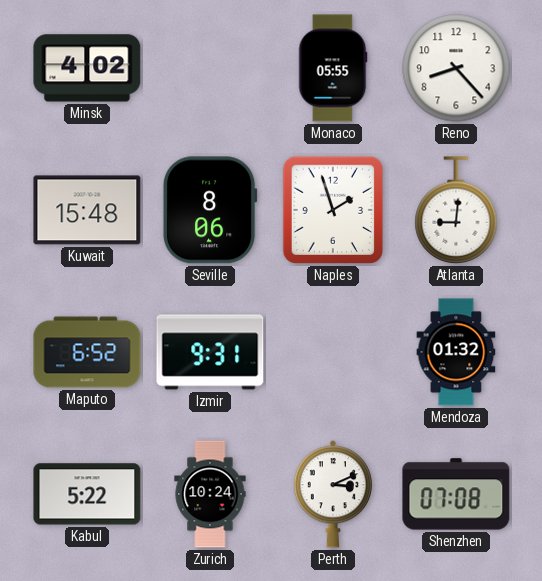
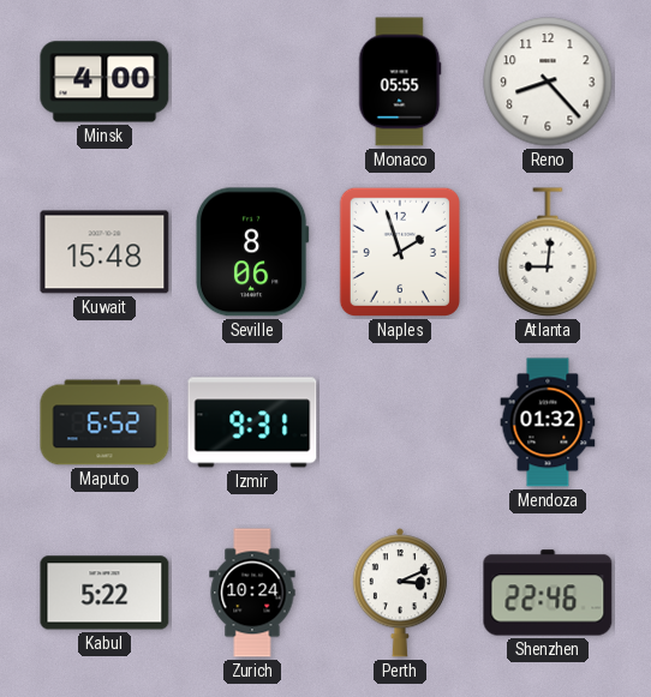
Minsk: 4:02 -> 4:00
Shenzhen: 07:08 -> 22:46
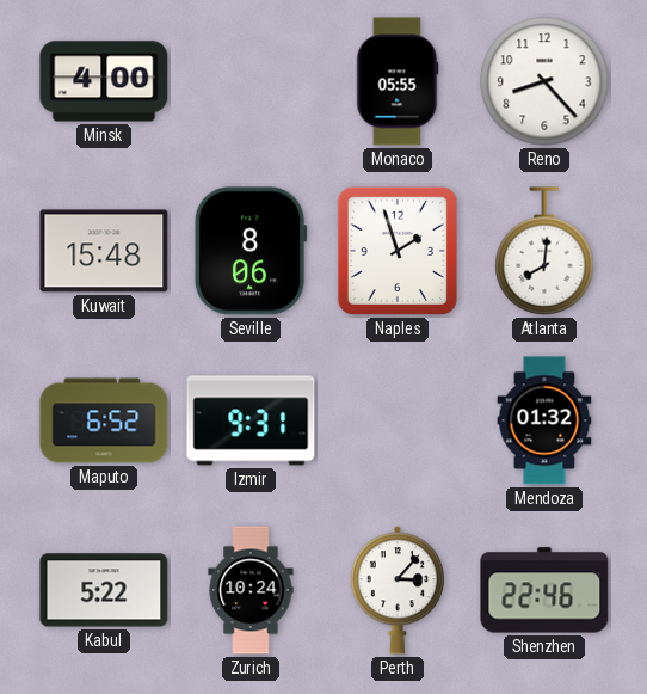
Atlanta: 9:01 -> 8:01
Perth: 3:11 -> 3:07
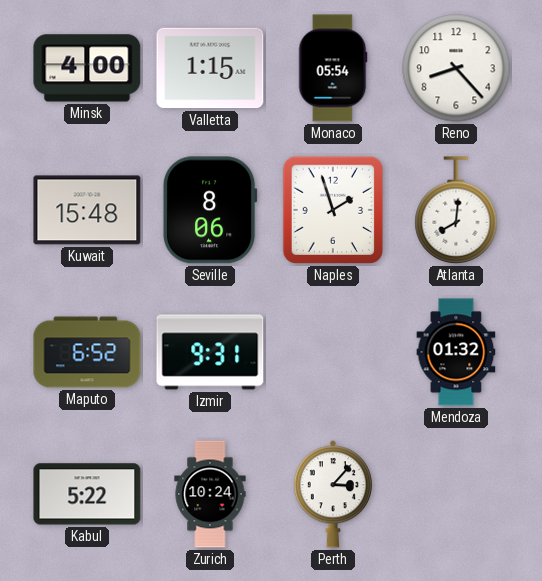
Valletta: none -> 1:15
Monaco: 05:55 -> 05:54
Shenzhen: 22:46 -> none
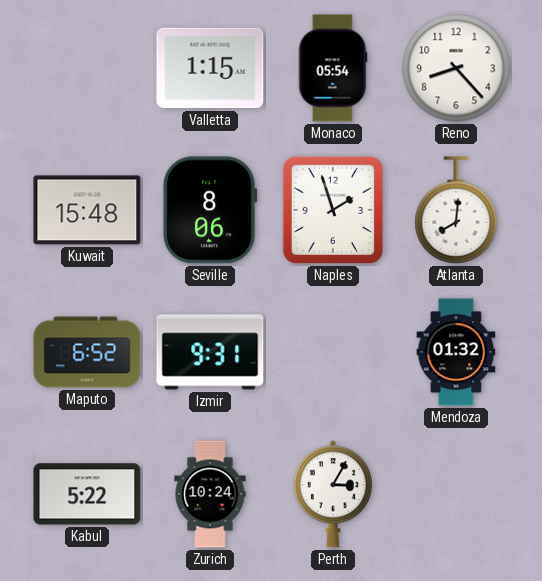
Minsk: 4:00 -> none
Perth: 3:07 -> 3:05
